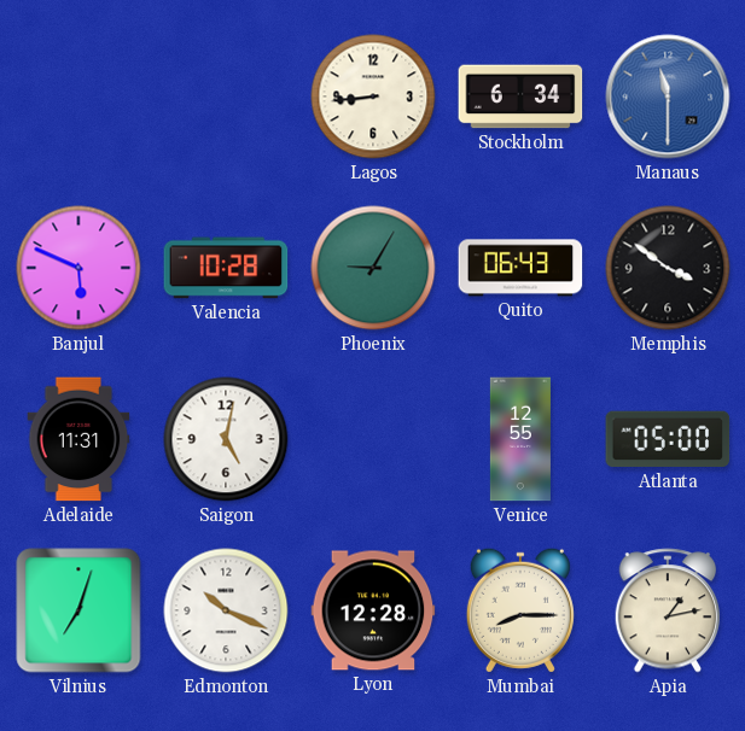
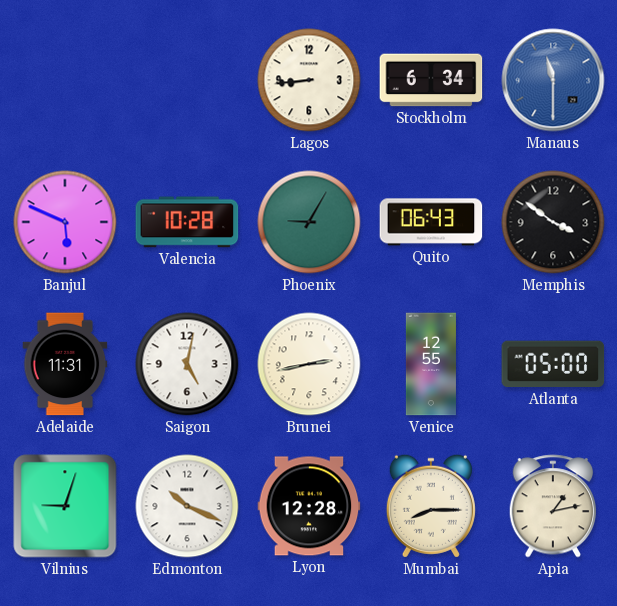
Brunei: none -> 2:43
Vilnius: 7:03 -> 9:03
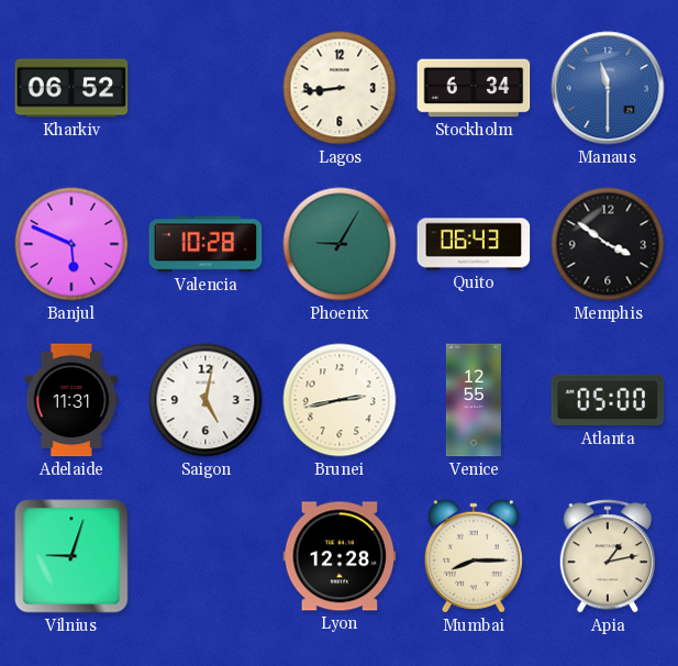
Kharkiv: none -> 06:52
Edmonton: 10:19 -> none
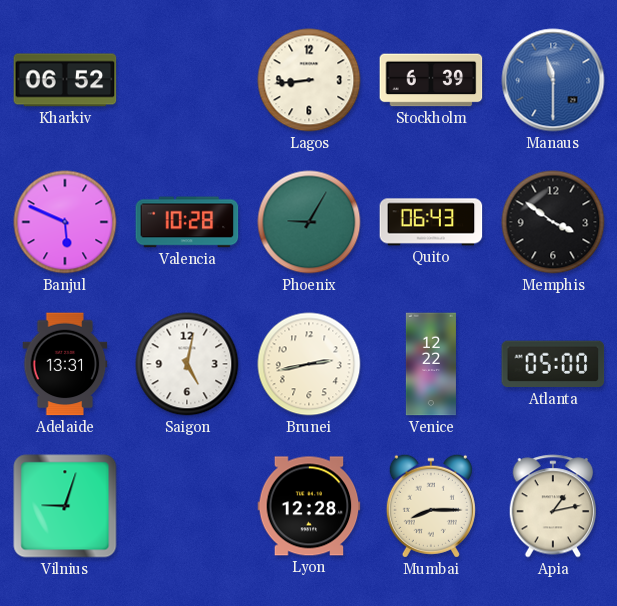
Stockholm: 6:34 -> 6:39
Adelaide: 11:31 -> 13:31
Venice: 12:55 -> 12:22
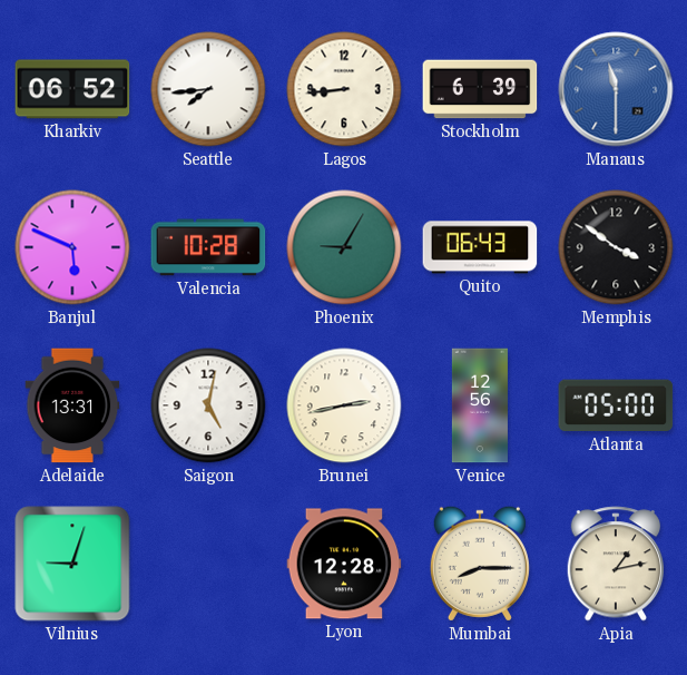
Seattle: none -> 7:44
Venice: 12:22 -> 12:56
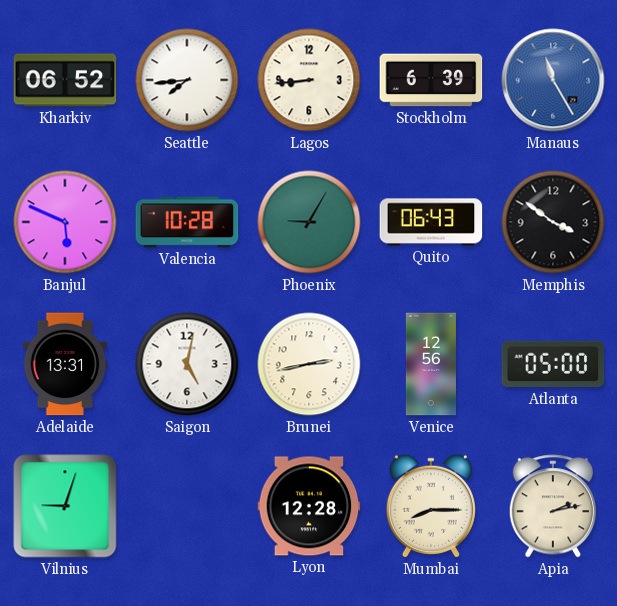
Manaus: 11:30 -> 11:25
Apia: 1:13 -> 2:13
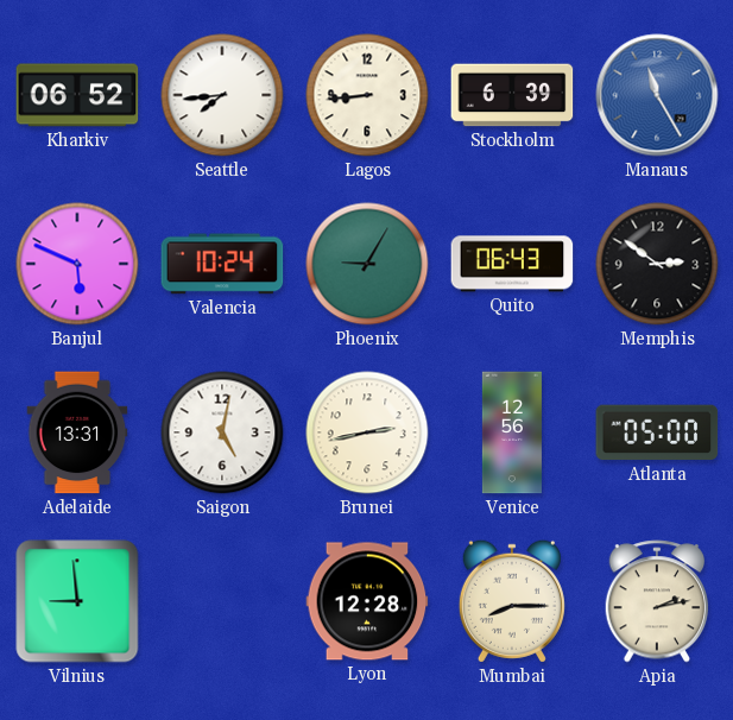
Valencia: 10:28 -> 10:24
Memphis: 3:51 -> 2:51
Vilnius: 9:03 -> 8:59
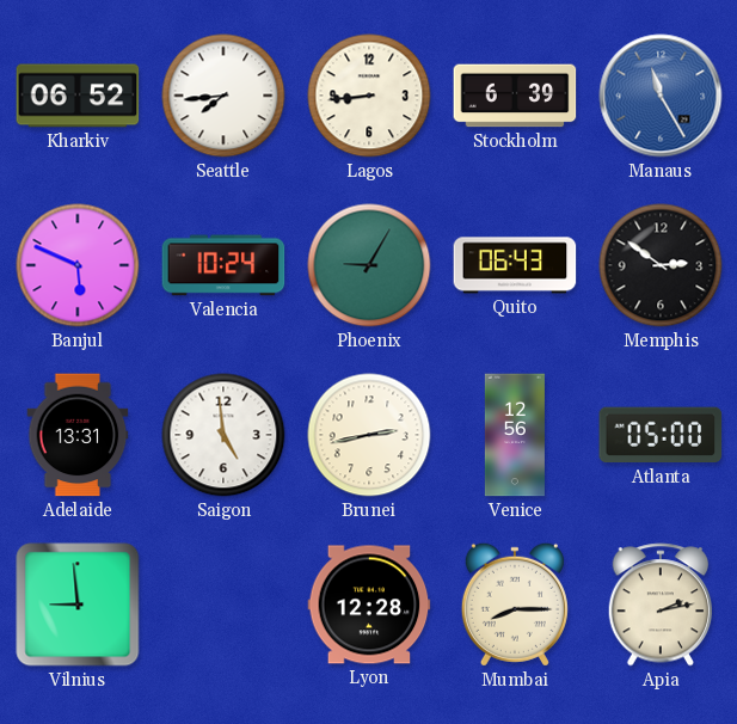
Saigon: 5:02 -> 4:59
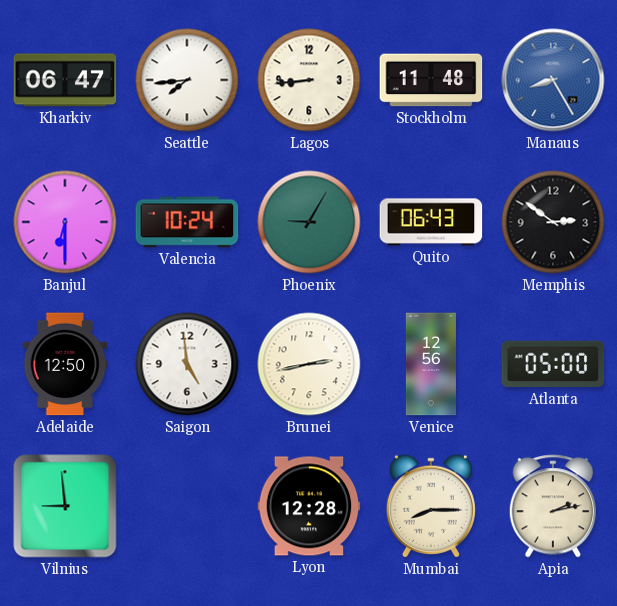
Kharkiv: 06:52 -> 06:47
Stockholm: 6:39 -> 11:48
Manaus: 11:25 -> 8:25
Banjul: 5:49 -> 6:30
Adelaide: 13:31 -> 12:50
